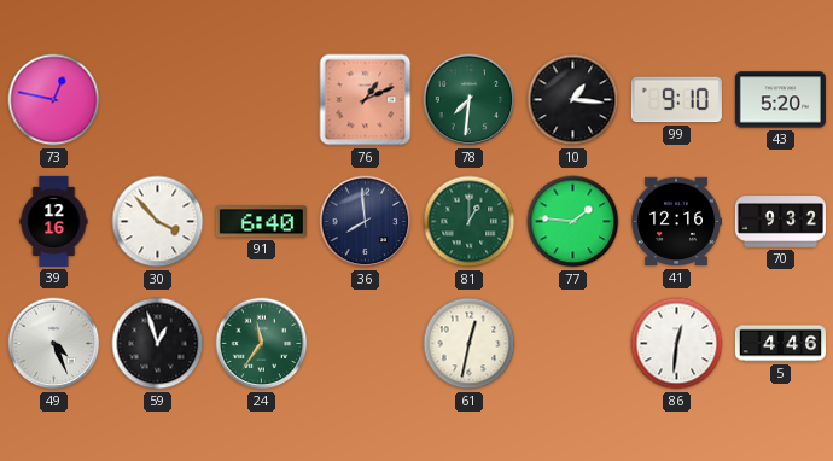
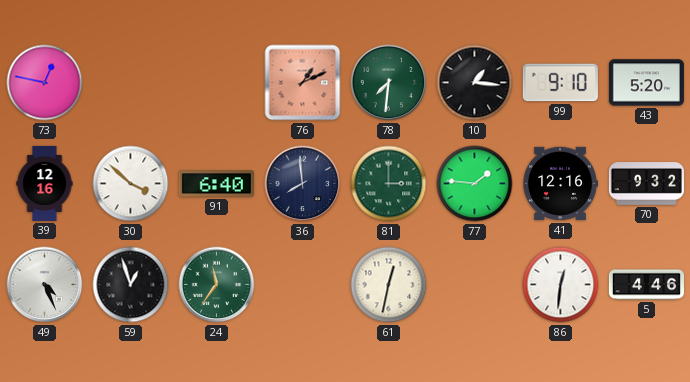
30: 3:53 -> 3:52
81: 1:00 -> 3:00
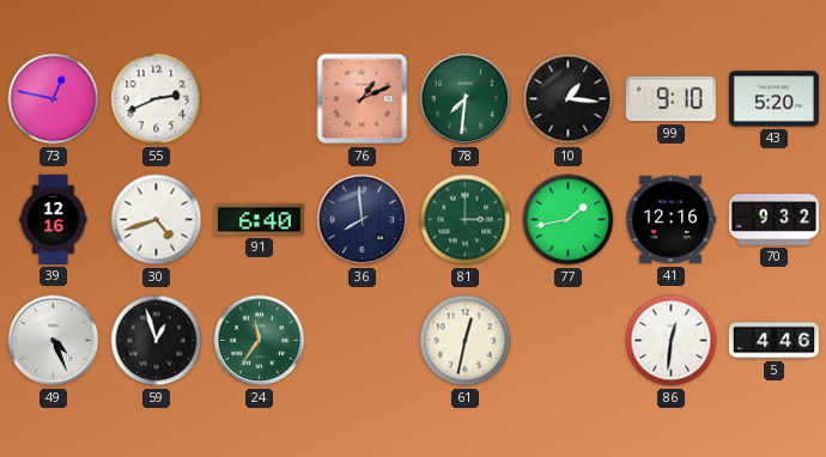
55: none -> 2:41
30: 3:52 -> 4:42
77: 1:46 -> 1:43
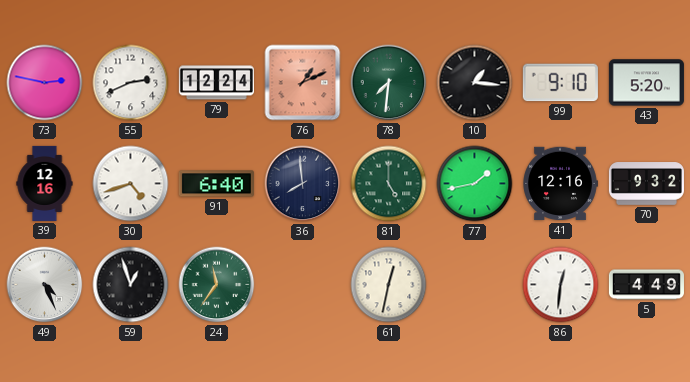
73: 12:47 -> 2:47
79: none -> 12:24
81: 3:00 -> 5:00
5: 4:46 -> 4:49
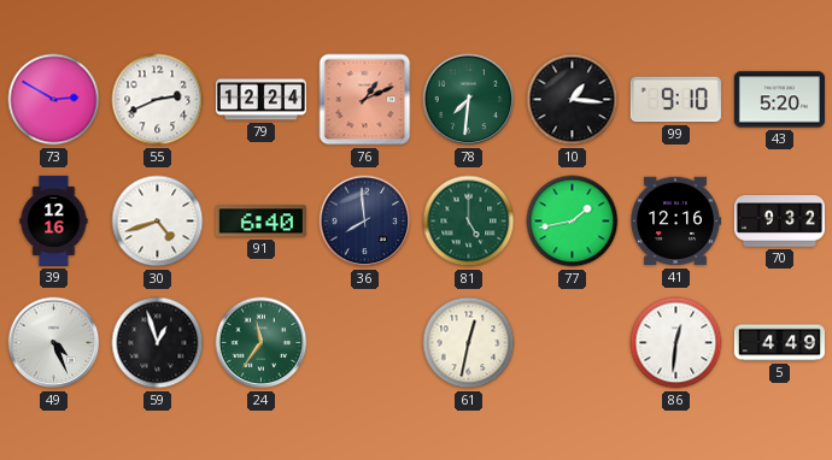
73: 2:47 -> 2:50
